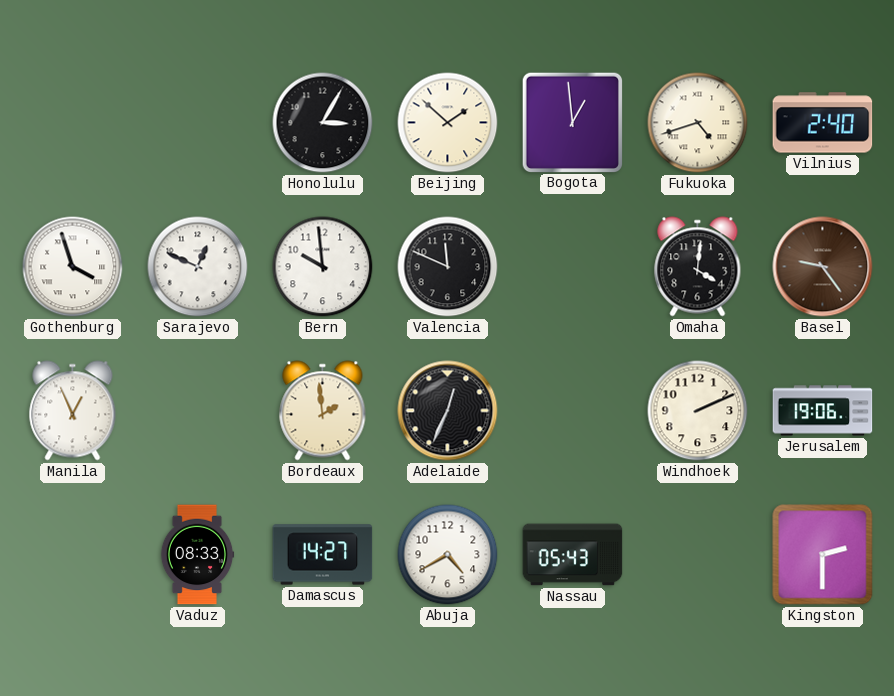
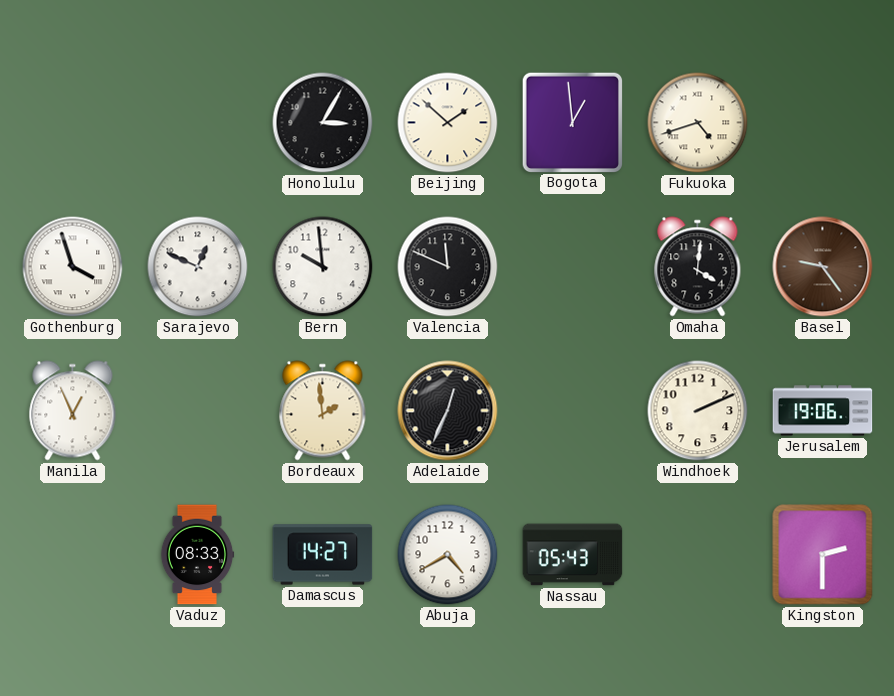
Vilnius: 2:40 -> none
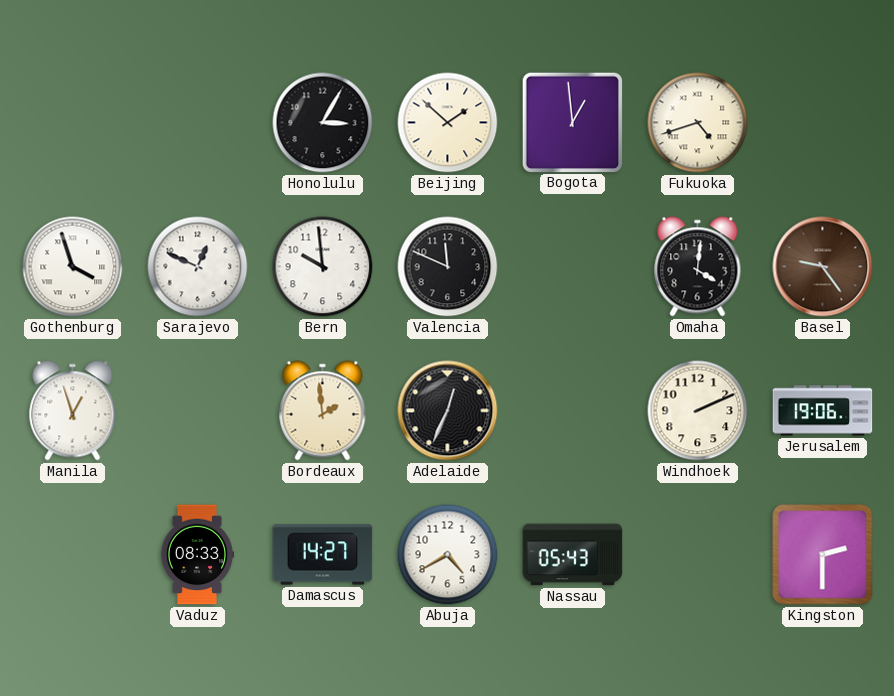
Manila: 12:56 -> 12:57
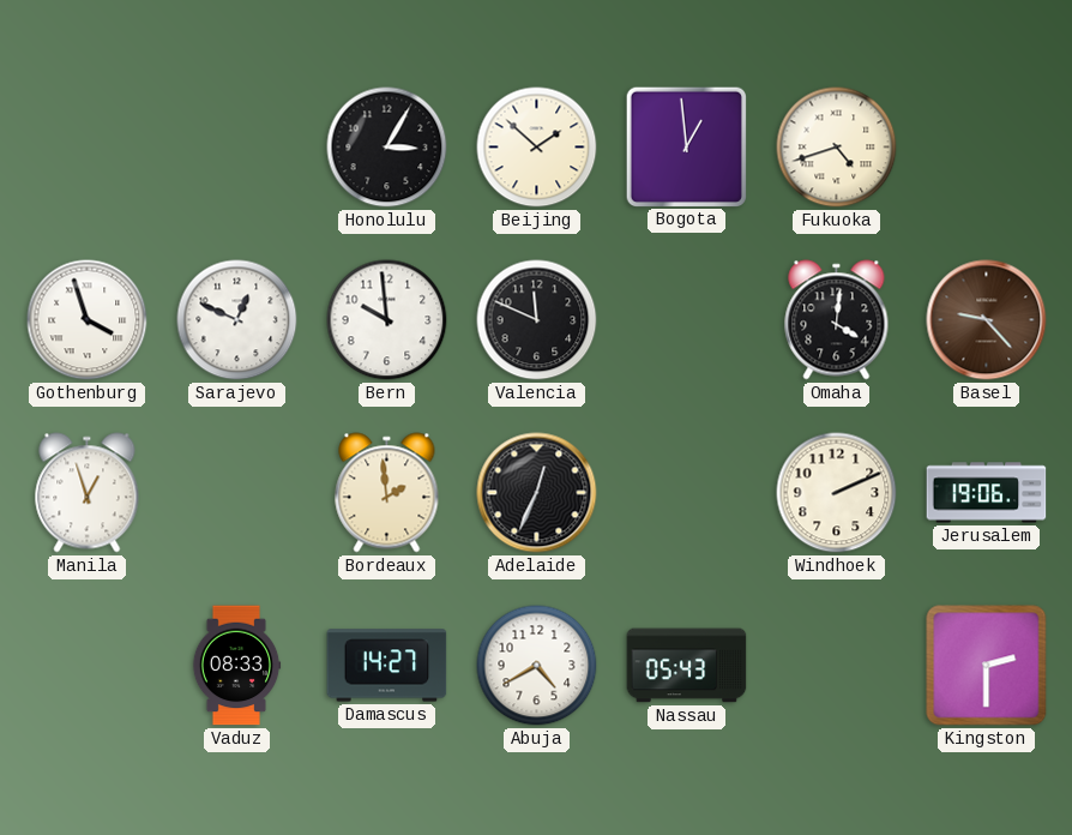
Basel: 9:24 -> 9:23
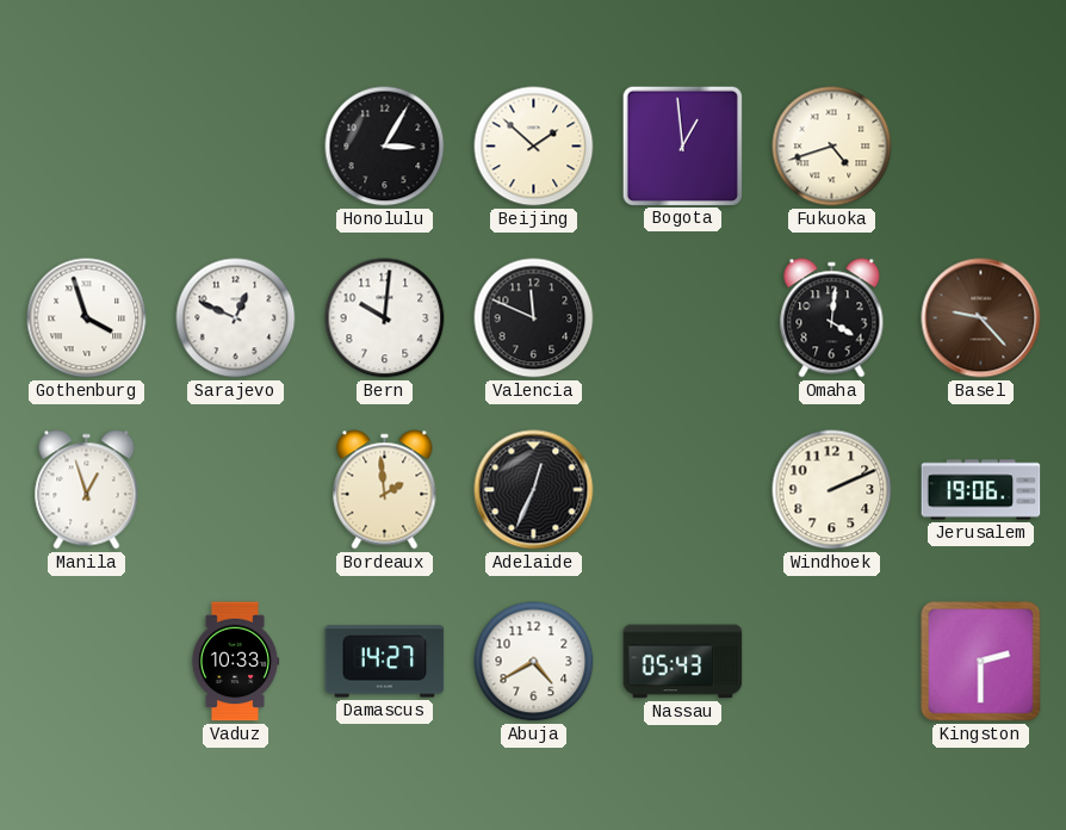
Bern: 9:59 -> 10:01
Vaduz: 08:33 -> 10:33
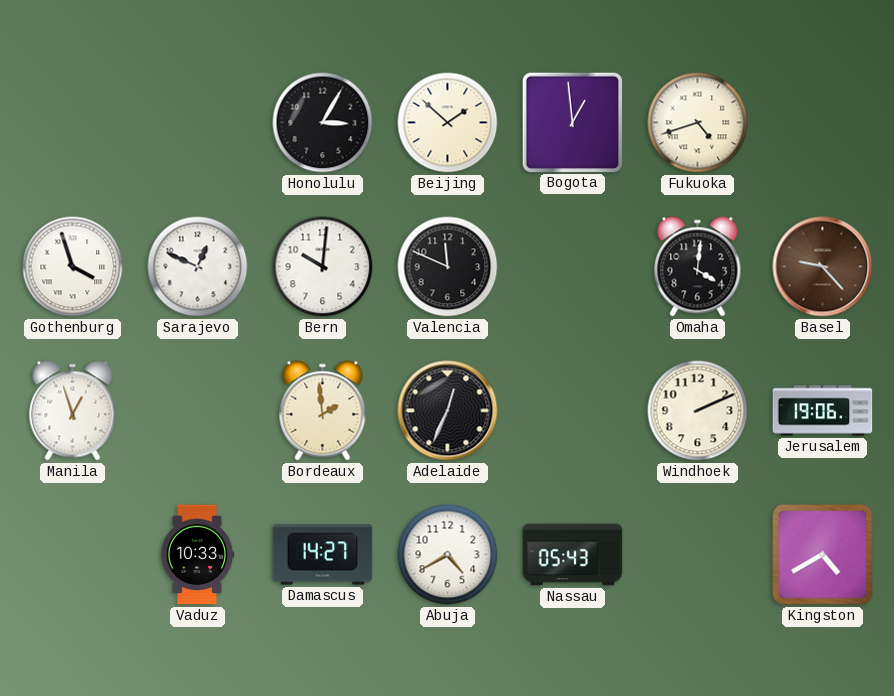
Kingston: 2:30 -> 4:40
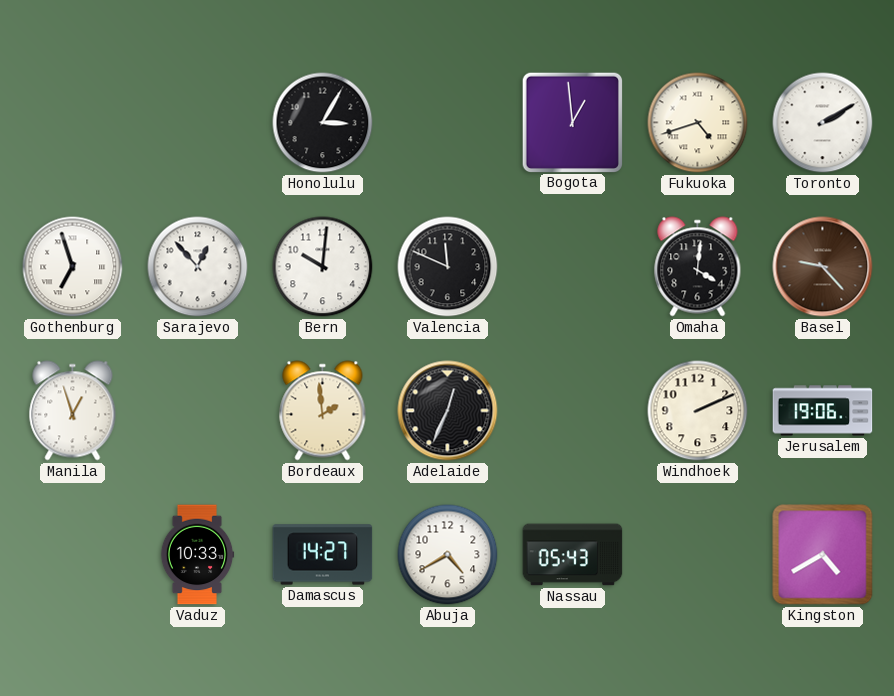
Beijing: 1:52 -> none
Toronto: none -> 2:10
Gothenburg: 3:57 -> 6:57
Sarajevo: 12:49 -> 12:53
